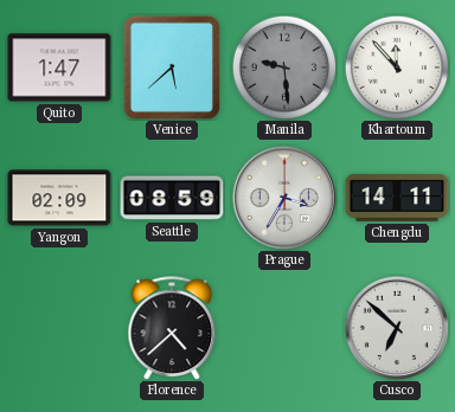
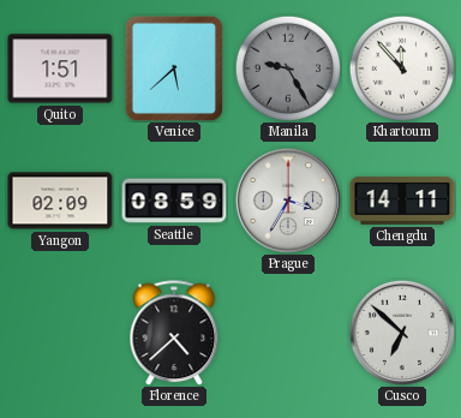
Quito: 1:47 -> 1:51
Manila: 9:29 -> 9:25
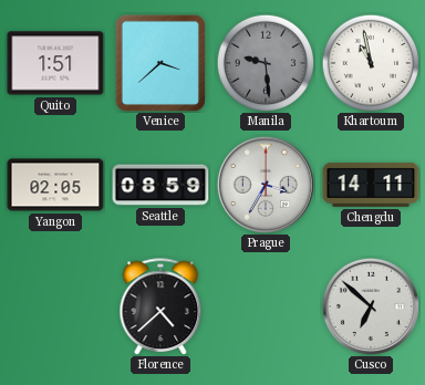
Venice: 5:38 -> 3:38
Manila: 9:25 -> 9:29
Khartoum: 11:53 -> 10:58
Yangon: 02:09 -> 02:05
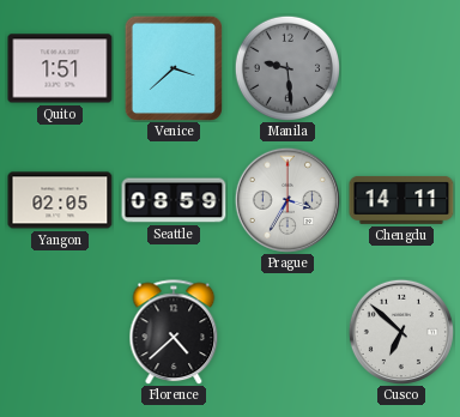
Khartoum: 10:58 -> none
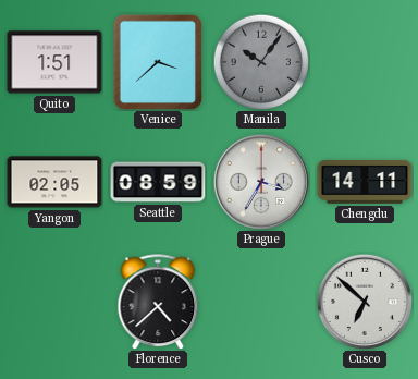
Manila: 9:29 -> 10:06
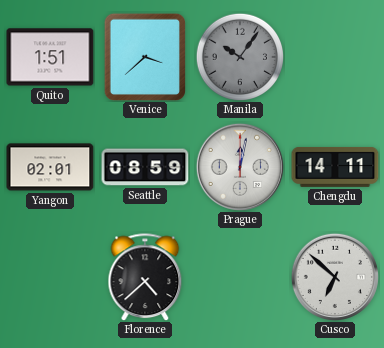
Yangon: 02:05 -> 02:01
Prague: 3:35 -> 12:02
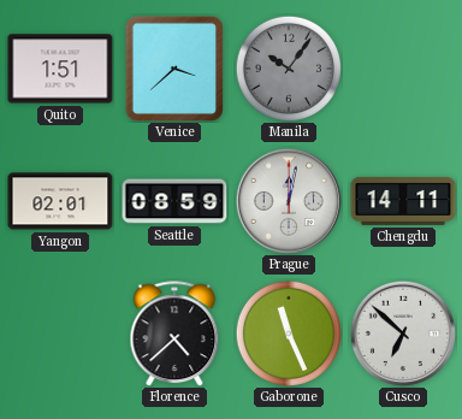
Gaborone: none -> 11:26
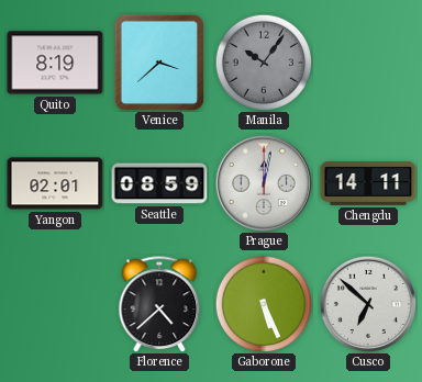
Quito: 1:51 -> 8:19
Gaborone: 11:26 -> 5:26
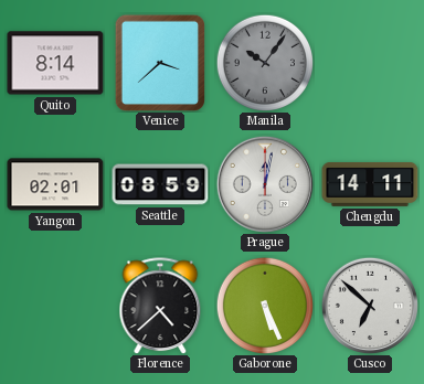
Quito: 8:19 -> 8:14
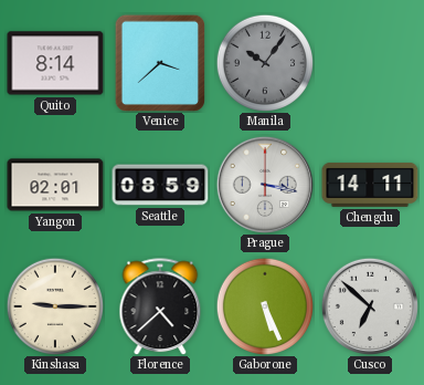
Prague: 12:02 -> 3:17
Kinshasa: none -> 9:15
